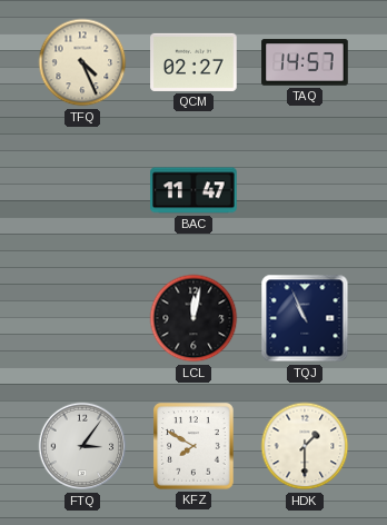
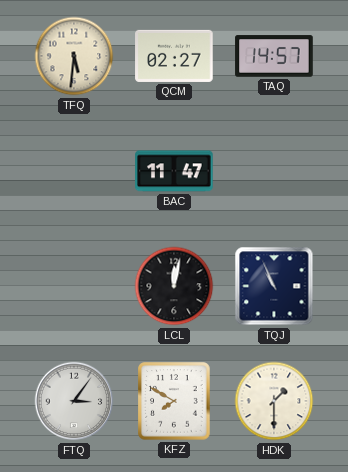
TFQ: 4:26 -> 5:31
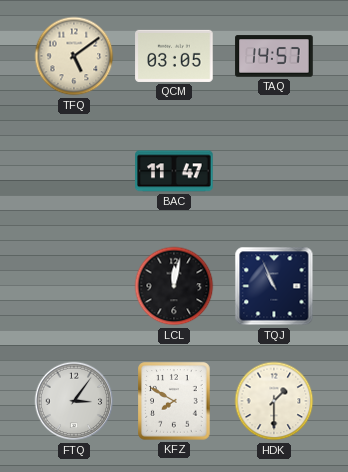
TFQ: 5:31 -> 5:09
QCM: 02:27 -> 03:05
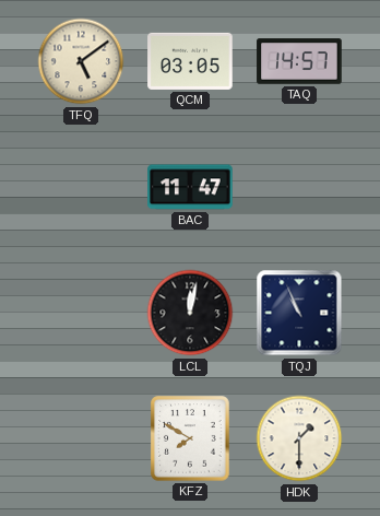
FTQ: 3:06 -> none
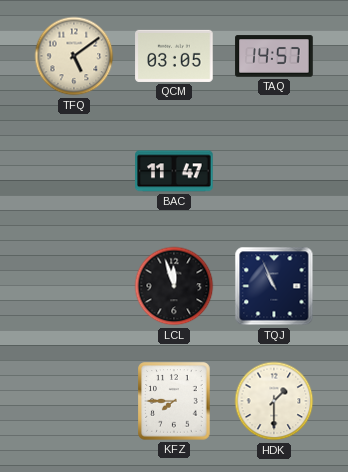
LCL: 12:02 -> 11:57
KFZ: 7:50 -> 7:45
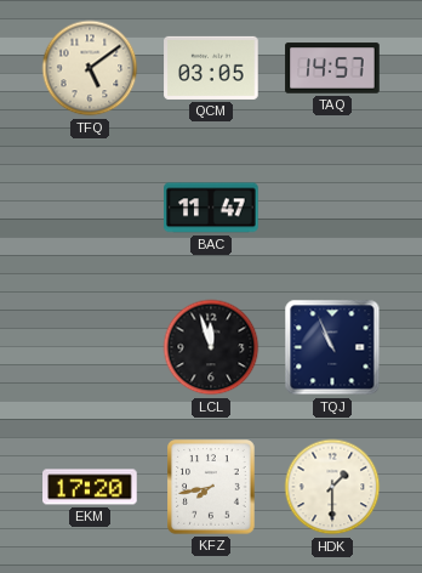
EKM: none -> 17:20
KFZ: 7:45 -> 7:43
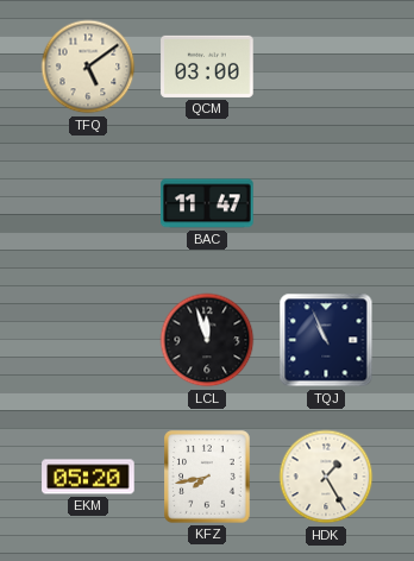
QCM: 03:05 -> 03:00
TAQ: 14:57 -> none
EKM: 17:20 -> 05:20
HDK: 1:30 -> 1:25
